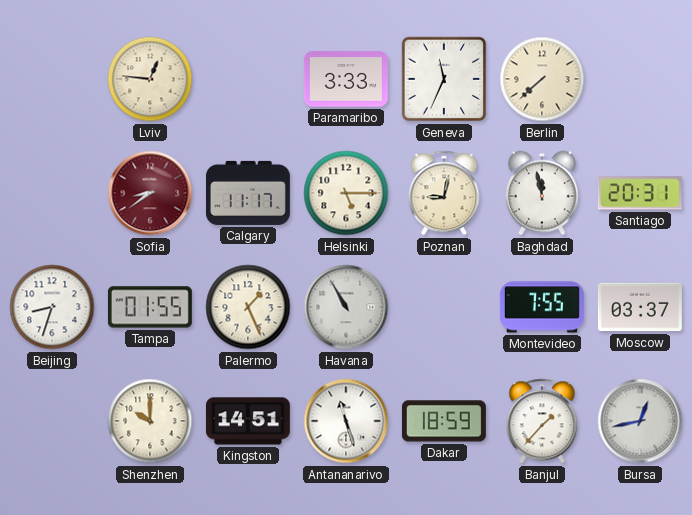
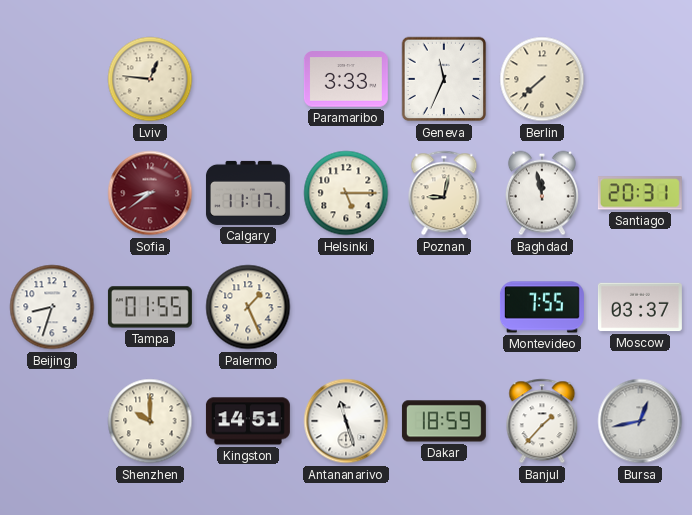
Havana: 10:55 -> none
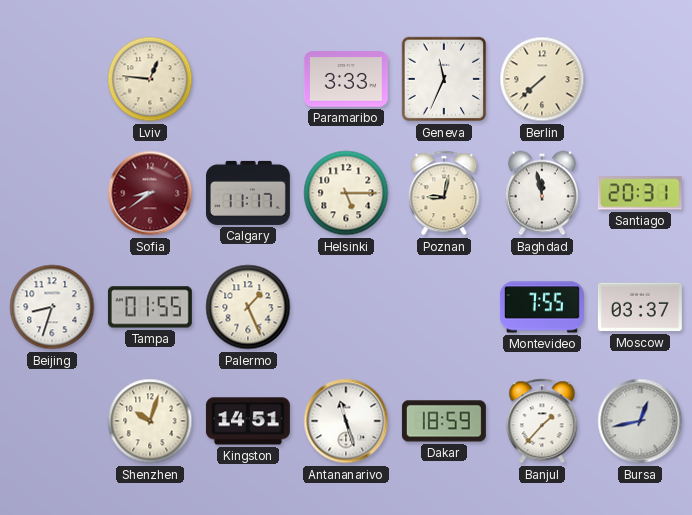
Shenzhen: 10:00 -> 10:03
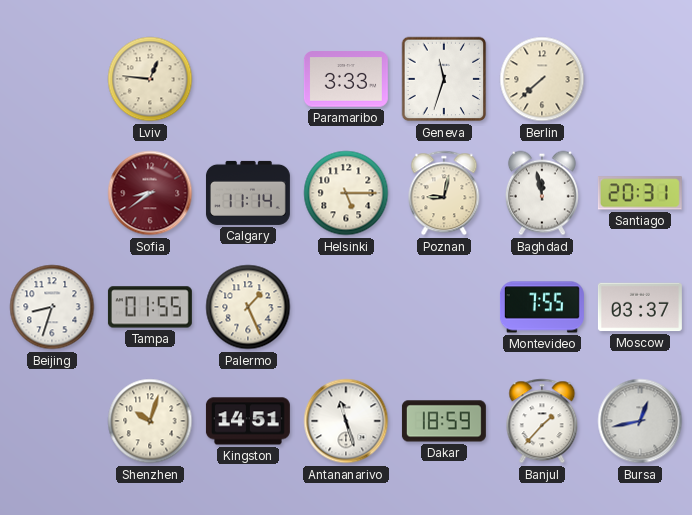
Geneva: 11:34 -> 11:33
Calgary: 11:17 -> 11:14
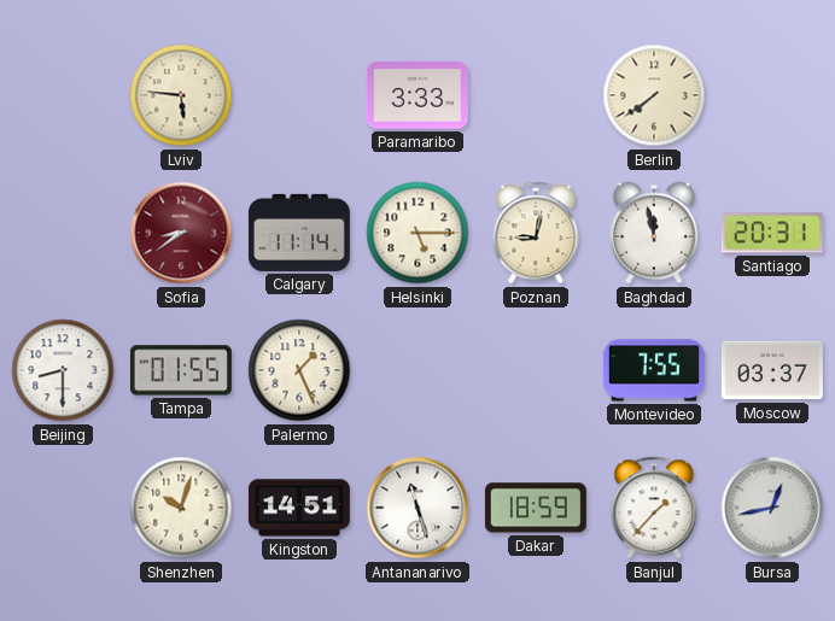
Lviv: 12:46 -> 5:46
Geneva: 11:33 -> none
Berlin: 7:38 -> 7:39
Beijing: 8:33 -> 8:30
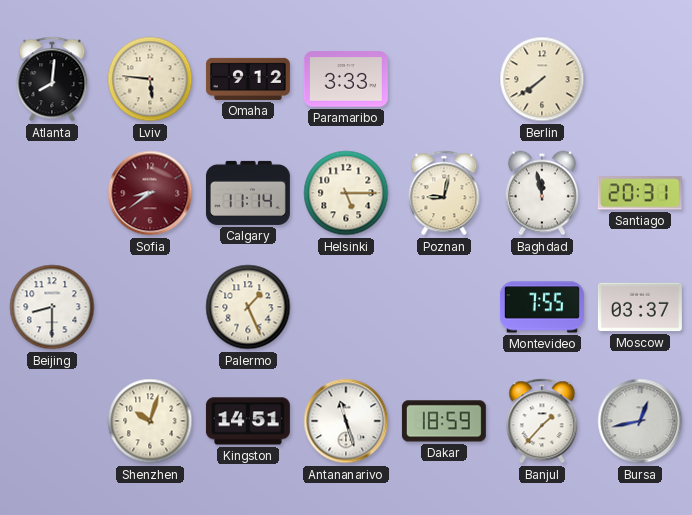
Atlanta: none -> 8:01
Omaha: none -> 9:12
Tampa: 01:55 -> none
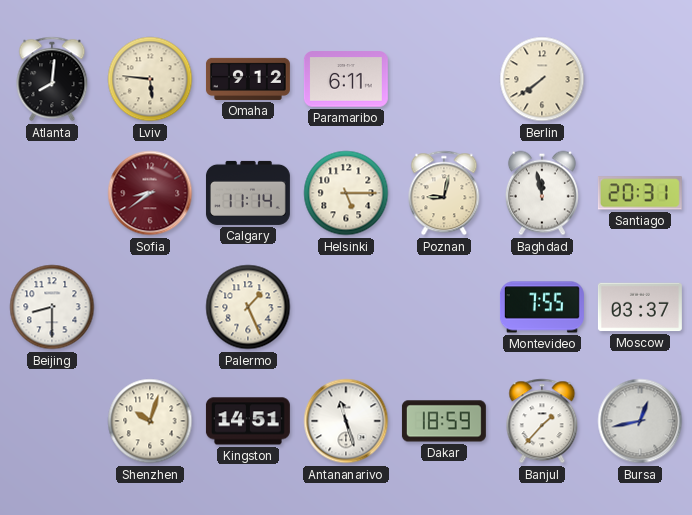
Paramaribo: 3:33 -> 6:11
